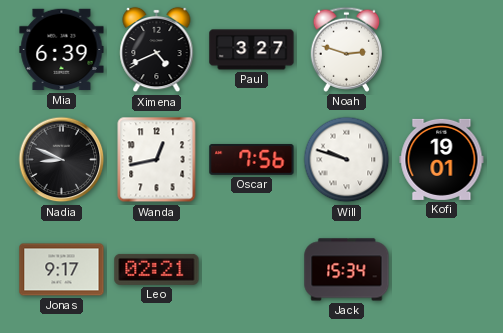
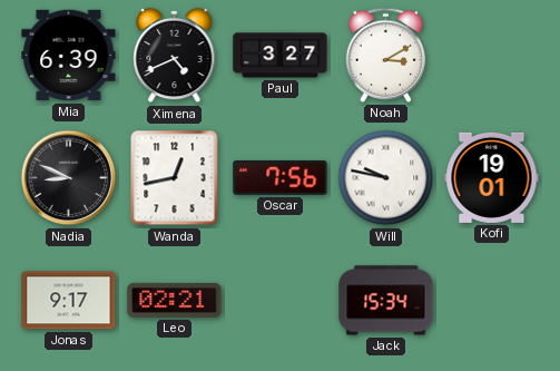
Noah: 2:48 -> 3:10
Will: 9:48 -> 9:47
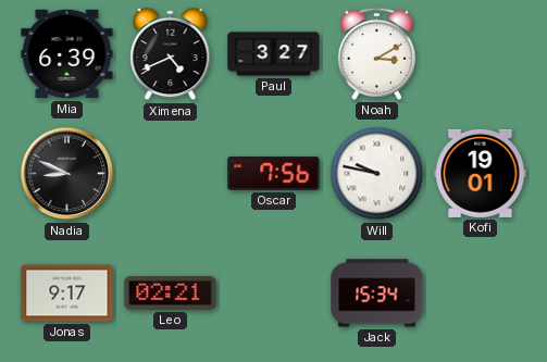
Wanda: 12:43 -> none
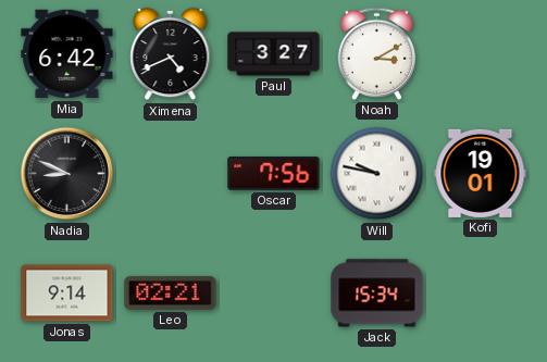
Mia: 6:39 -> 6:42
Jonas: 9:17 -> 9:14
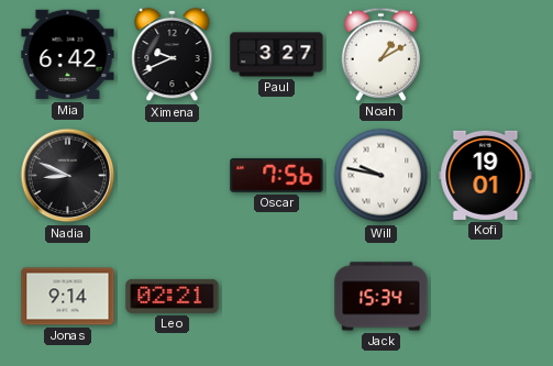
Ximena: 4:41 -> 9:41
Noah: 3:10 -> 1:10
